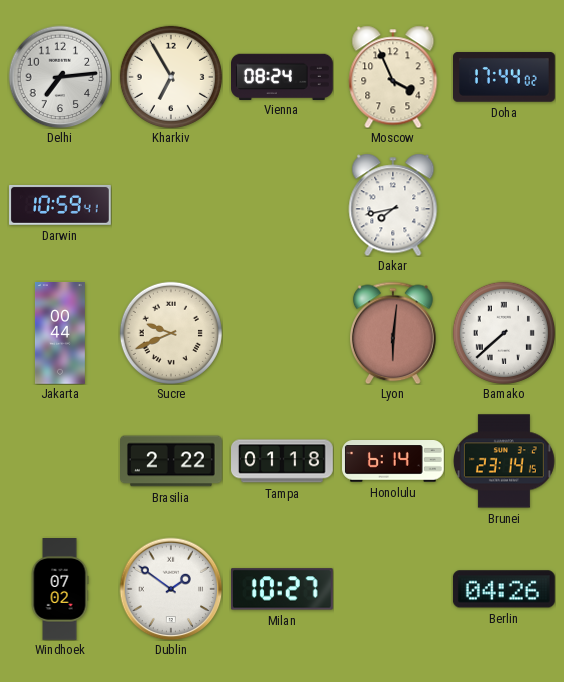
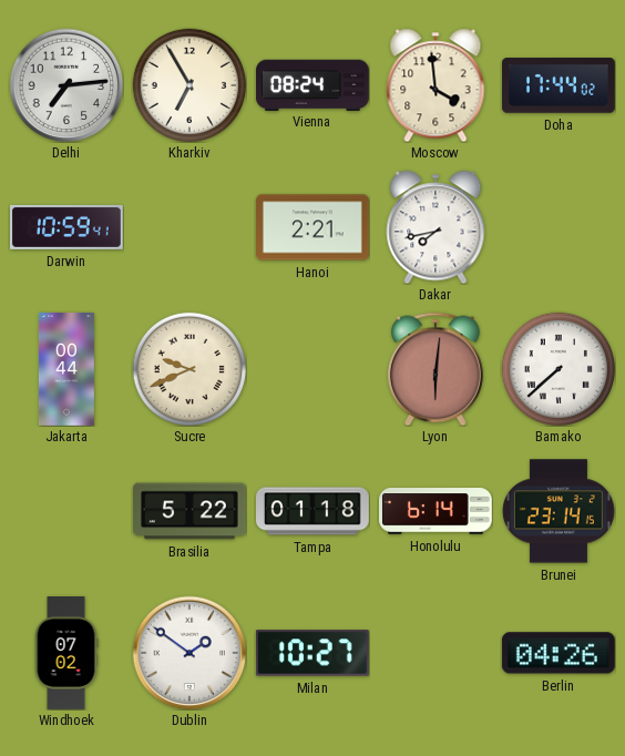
Moscow: 3:56 -> 3:59
Hanoi: none -> 2:21
Brasilia: 2:22 -> 5:22
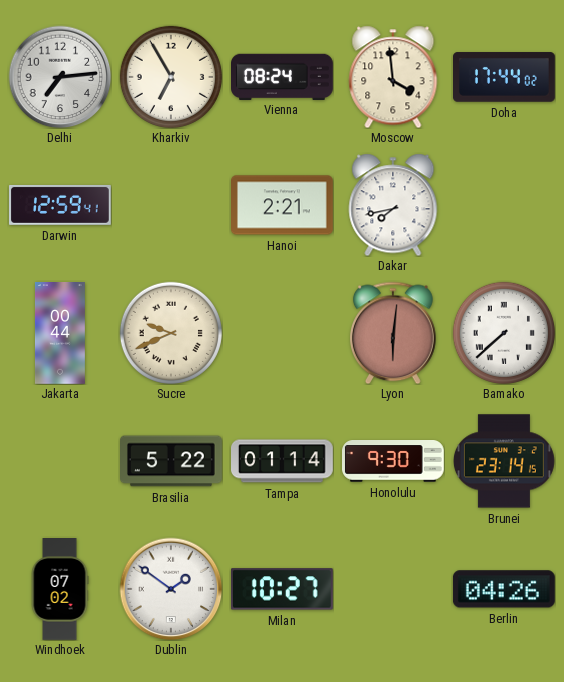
Darwin: 10:59 -> 12:59
Tampa: 01:18 -> 01:14
Honolulu: 6:14 -> 9:30
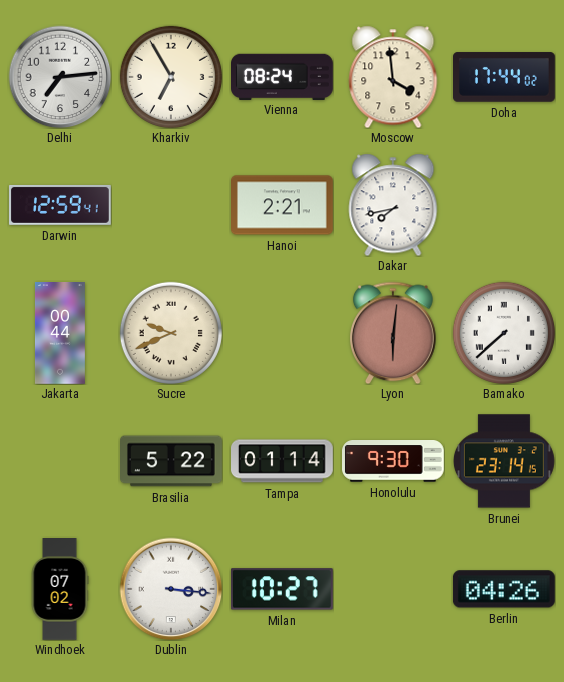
Dublin: 1:51 -> 3:16
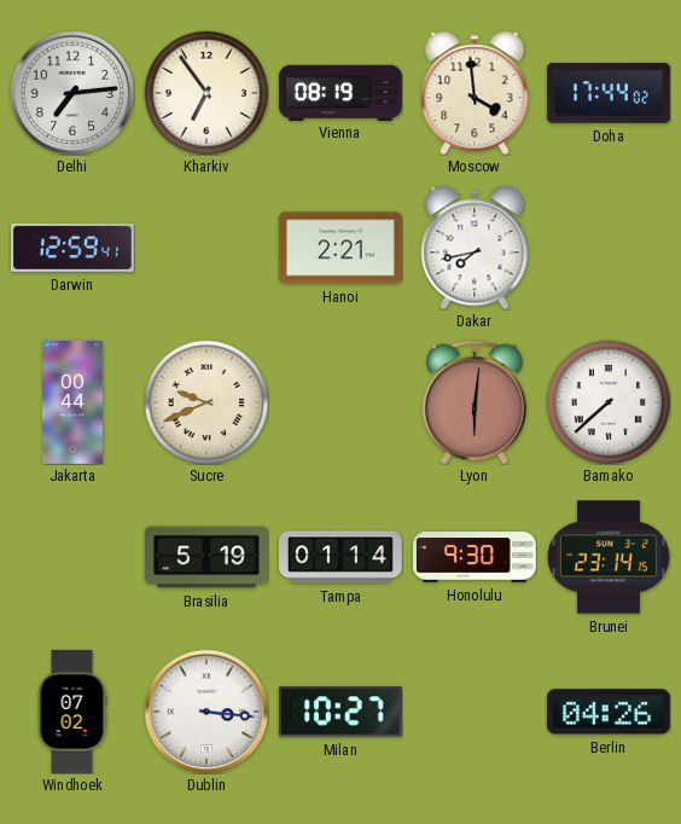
Kharkiv: 6:55 -> 6:54
Vienna: 08:24 -> 08:19
Brasilia: 5:22 -> 5:19
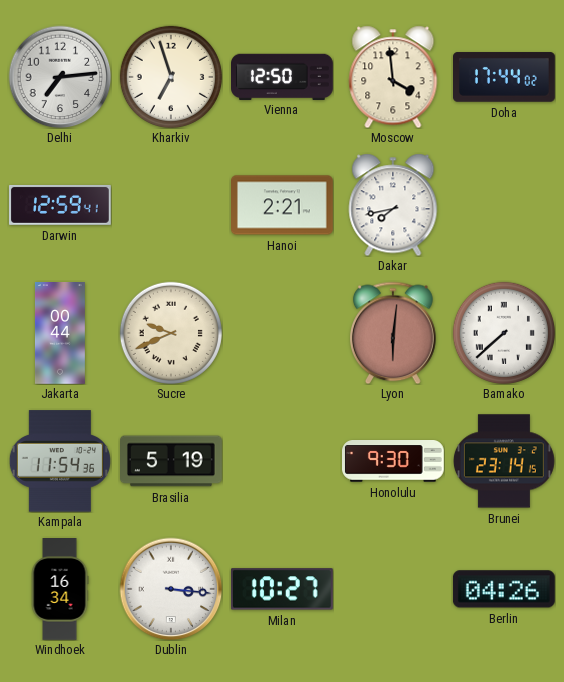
Kharkiv: 6:54 -> 6:57
Vienna: 08:19 -> 12:50
Kampala: none -> 11:54
Tampa: 01:14 -> none
Windhoek: 07:02 -> 16:34
